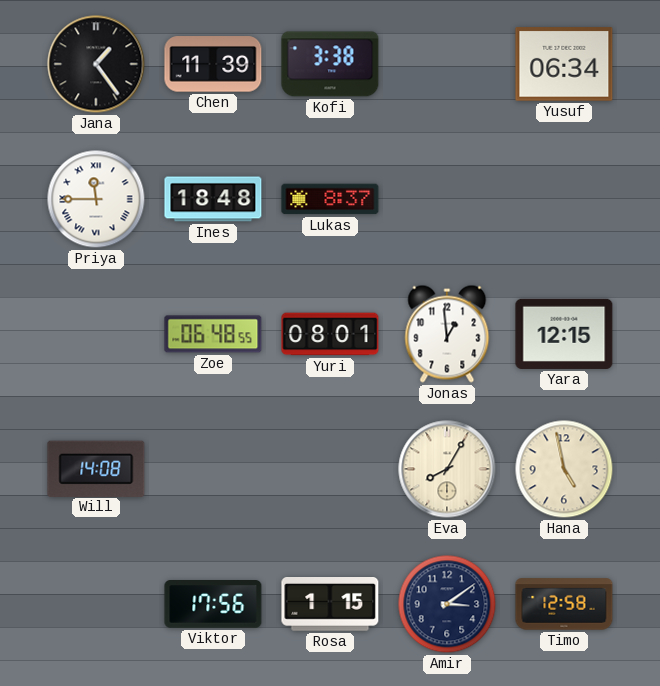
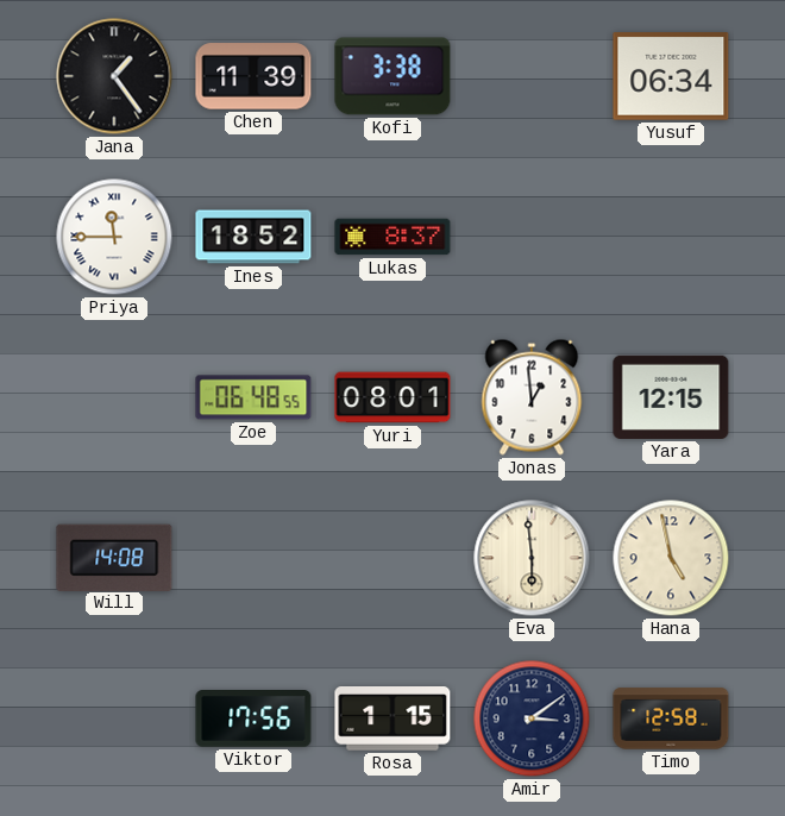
Ines: 18:48 -> 18:52
Eva: 8:05 -> 5:59
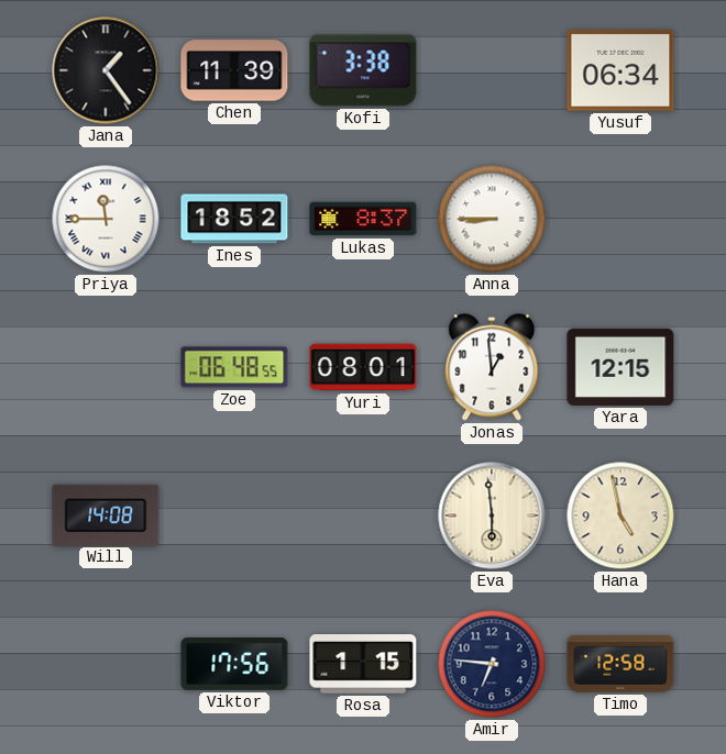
Anna: none -> 8:45
Amir: 3:09 -> 6:46
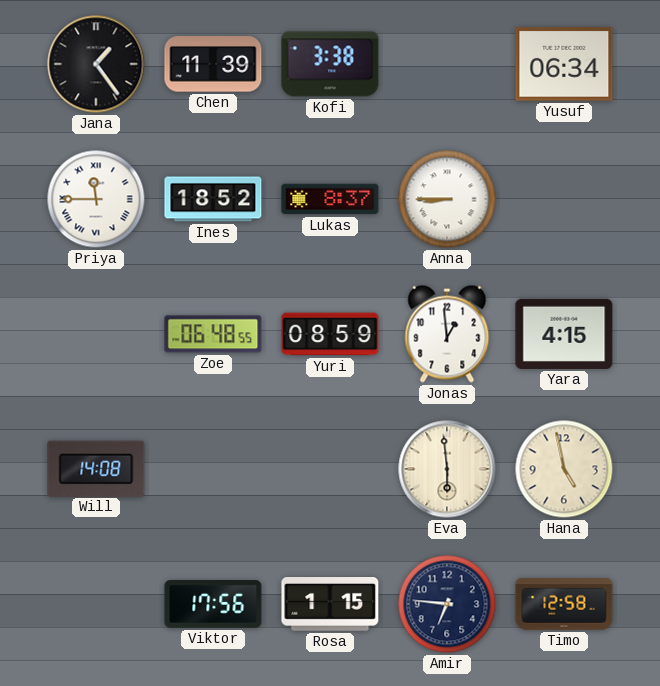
Yuri: 08:01 -> 08:59
Yara: 12:15 -> 4:15
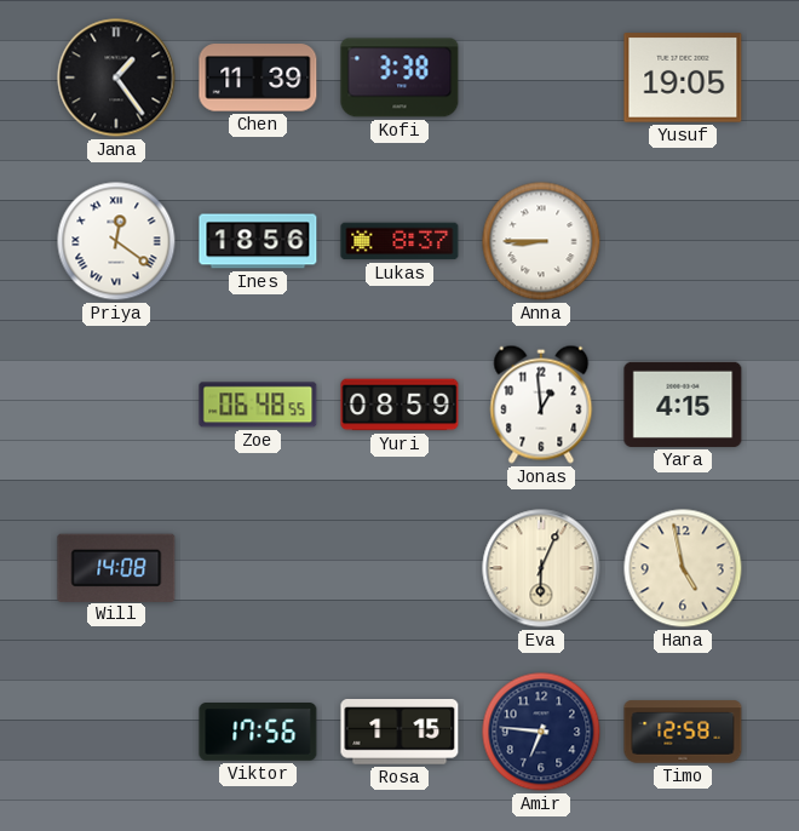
Yusuf: 06:34 -> 19:05
Priya: 11:45 -> 12:21
Ines: 18:52 -> 18:56
Eva: 5:59 -> 6:04
